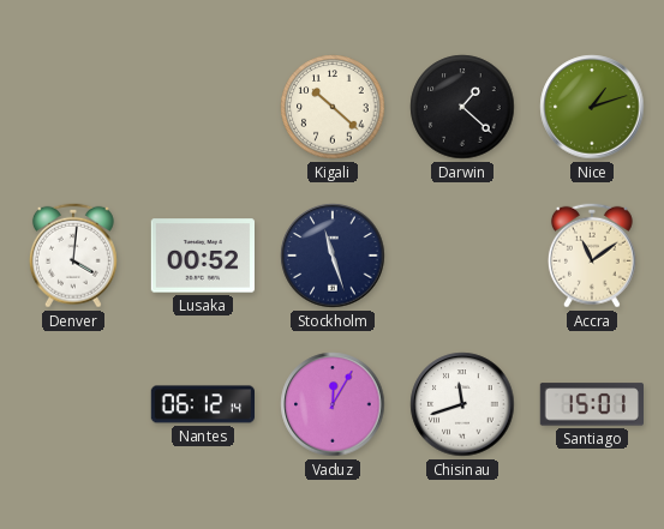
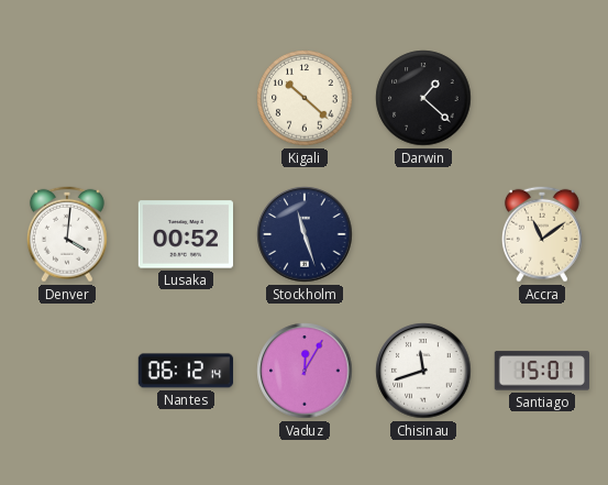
Nice: 1:12 -> none
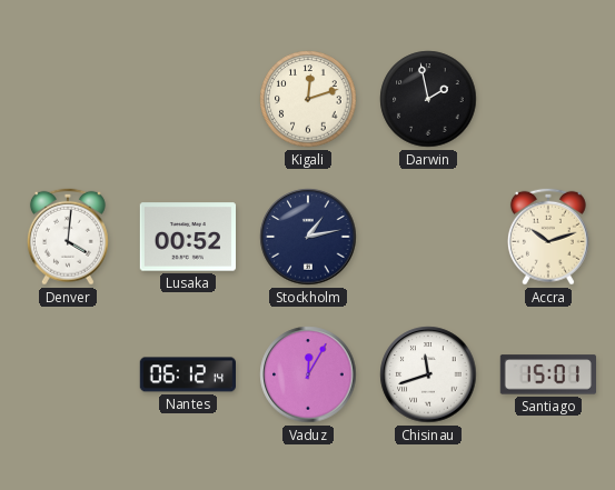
Kigali: 10:22 -> 12:12
Darwin: 1:22 -> 1:58
Stockholm: 11:27 -> 1:13
Accra: 11:09 -> 10:12
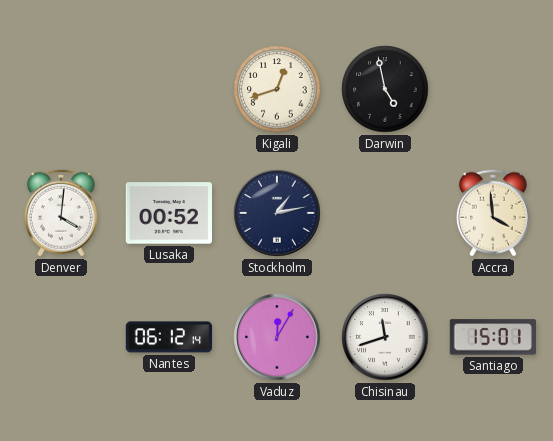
Kigali: 12:12 -> 12:42
Darwin: 1:58 -> 4:58
Accra: 10:12 -> 3:59
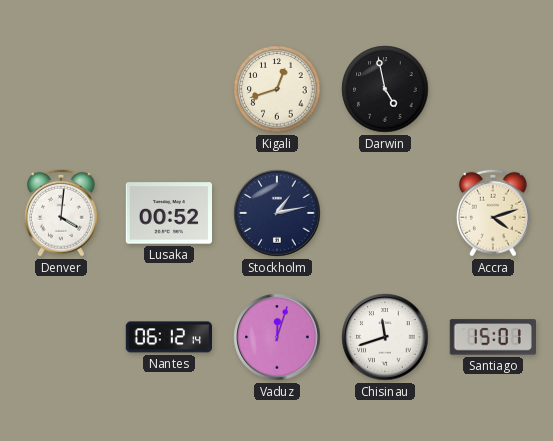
Accra: 3:59 -> 4:12
Vaduz: 12:05 -> 12:03
